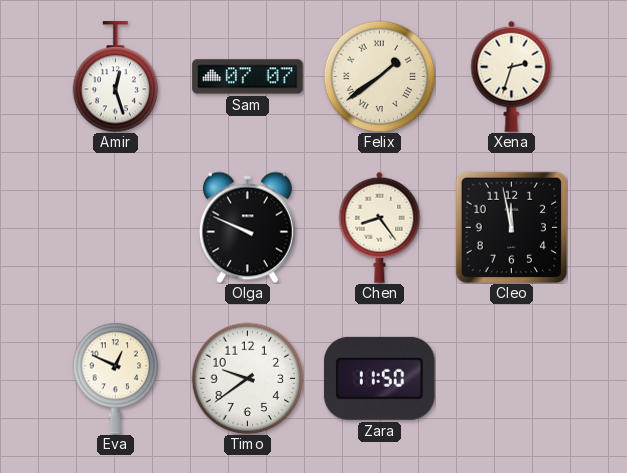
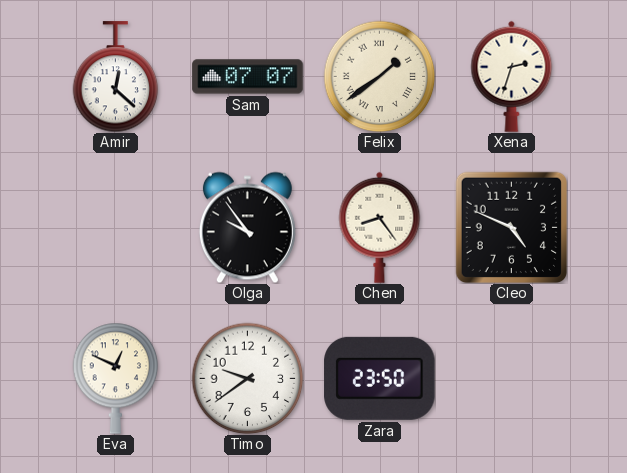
Amir: 12:27 -> 12:22
Olga: 9:49 -> 9:54
Cleo: 11:58 -> 4:49
Zara: 11:50 -> 23:50
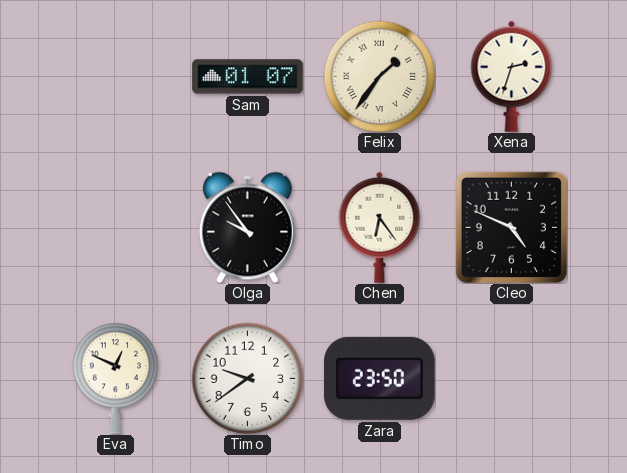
Amir: 12:22 -> none
Sam: 07:07 -> 01:07
Felix: 1:39 -> 1:36
Chen: 8:24 -> 6:24
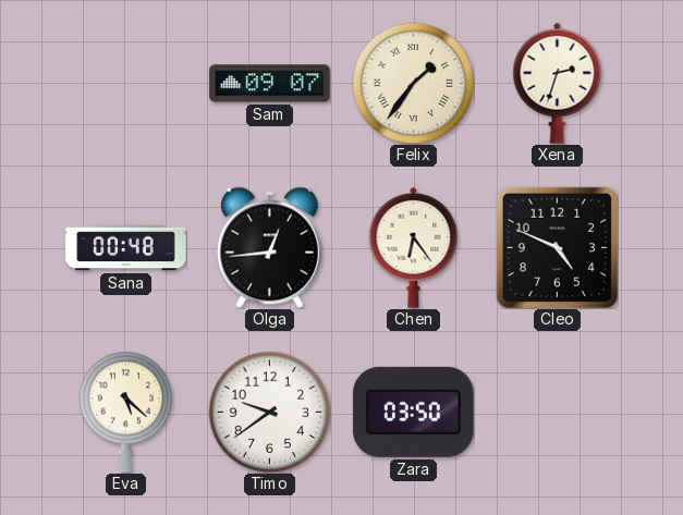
Sam: 01:07 -> 09:07
Sana: none -> 00:48
Olga: 9:54 -> 12:44
Eva: 12:49 -> 5:22
Zara: 23:50 -> 03:50
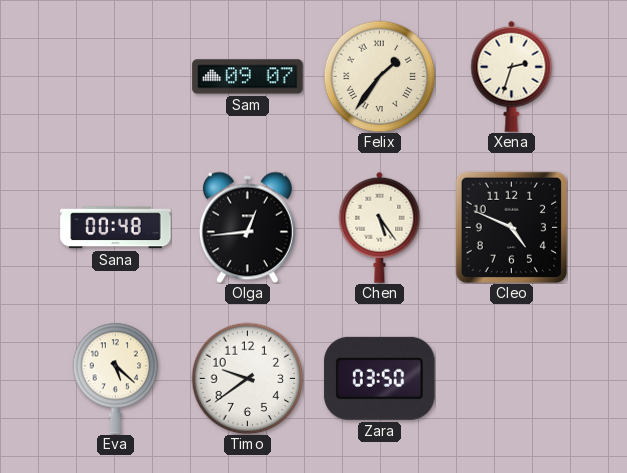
Chen: 6:24 -> 5:24
